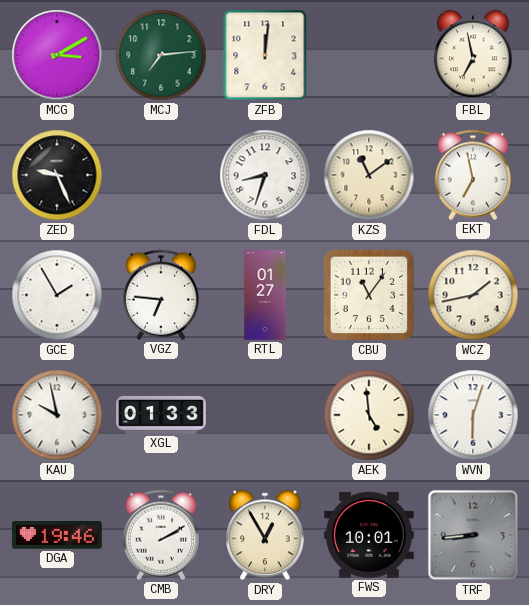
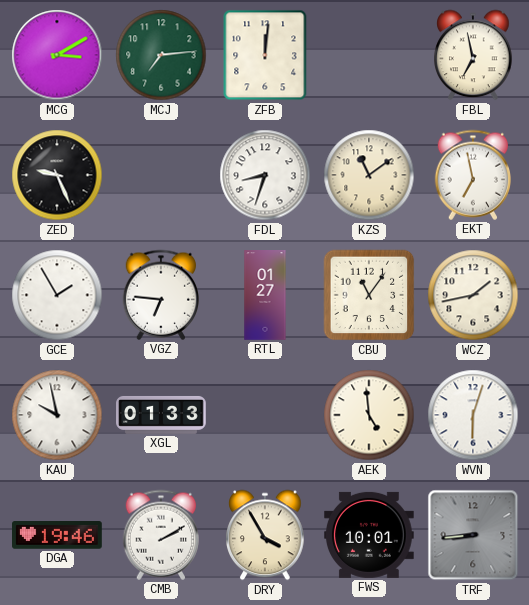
DRY: 12:55 -> 3:55
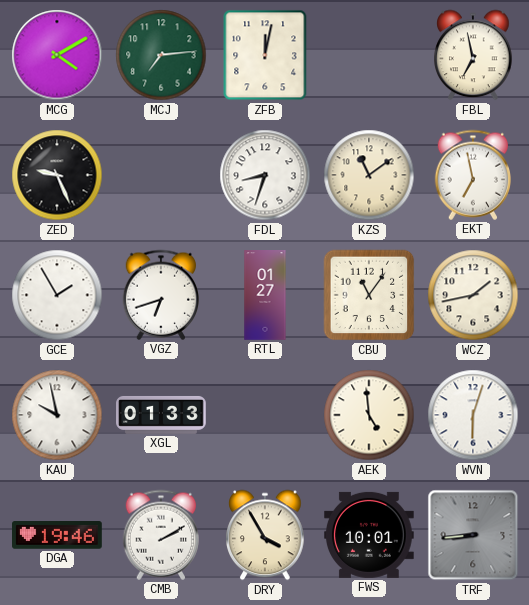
MCG: 3:10 -> 4:10
ZFB: 12:01 -> 12:02
VGZ: 6:46 -> 6:42
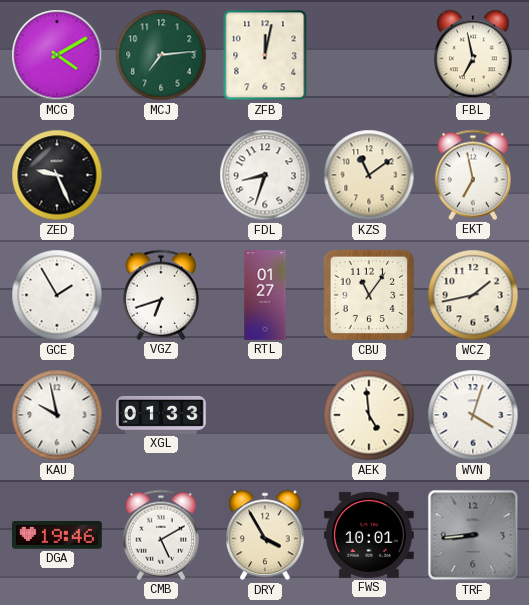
WVN: 6:03 -> 4:03
CMB: 2:10 -> 5:10
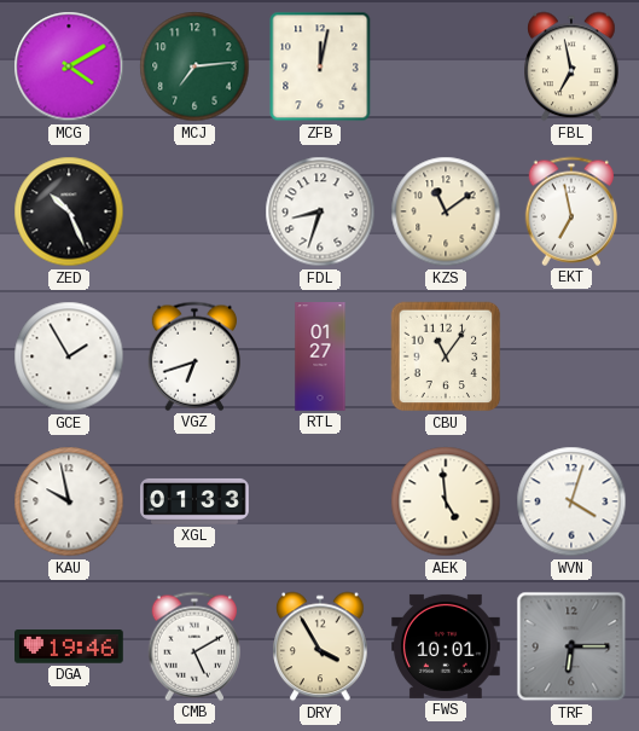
ZED: 9:26 -> 10:26
WCZ: 1:43 -> none
TRF: 8:44 -> 6:15
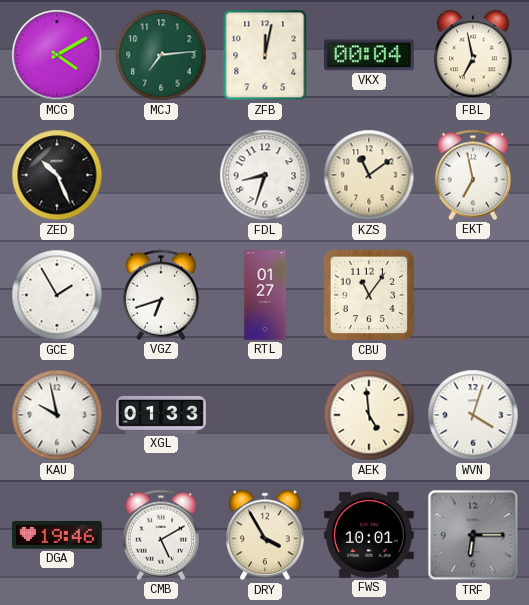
VKX: none -> 00:04
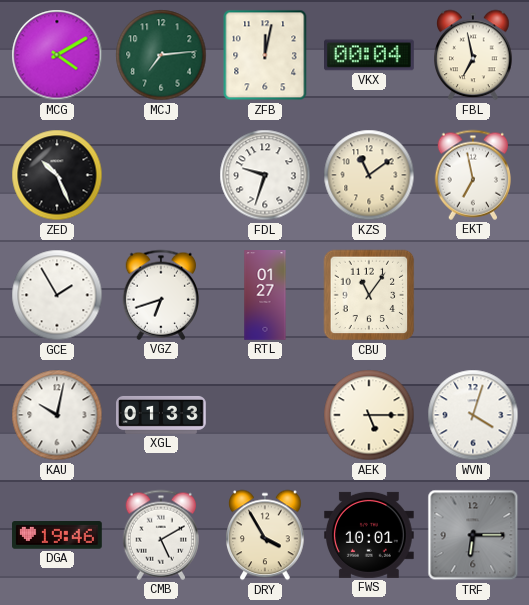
FDL: 8:33 -> 9:33
KAU: 9:58 -> 10:02
AEK: 4:59 -> 5:15
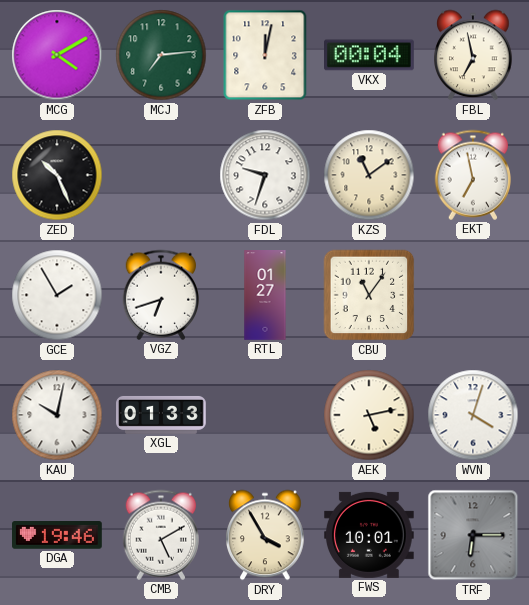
AEK: 5:15 -> 5:13
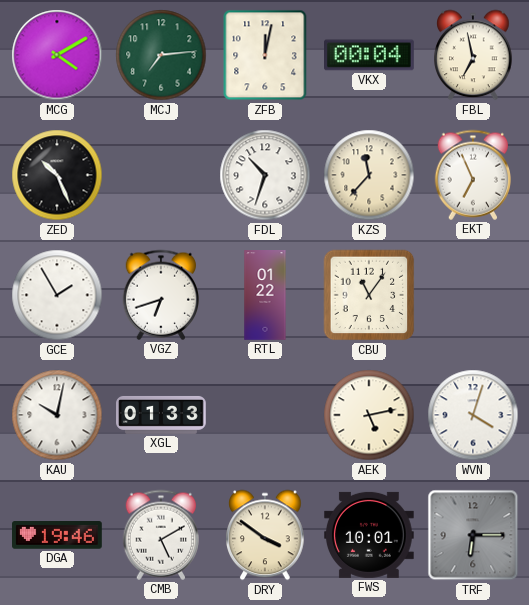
FDL: 9:33 -> 10:33
KZS: 11:09 -> 11:37
EKT: 6:58 -> 6:56
RTL: 01:27 -> 01:22
DRY: 3:55 -> 3:51
